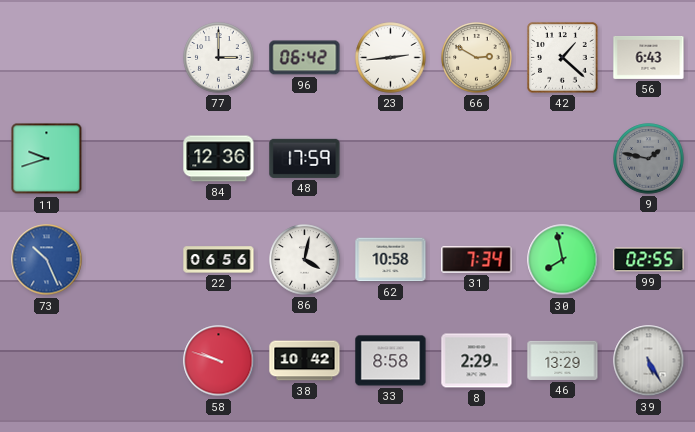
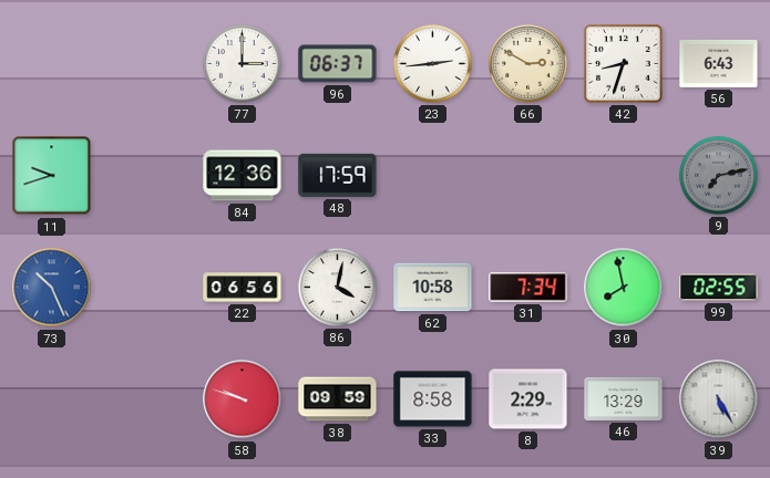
96: 06:42 -> 06:37
42: 1:22 -> 8:33
9: 1:47 -> 7:13
38: 10:42 -> 09:59
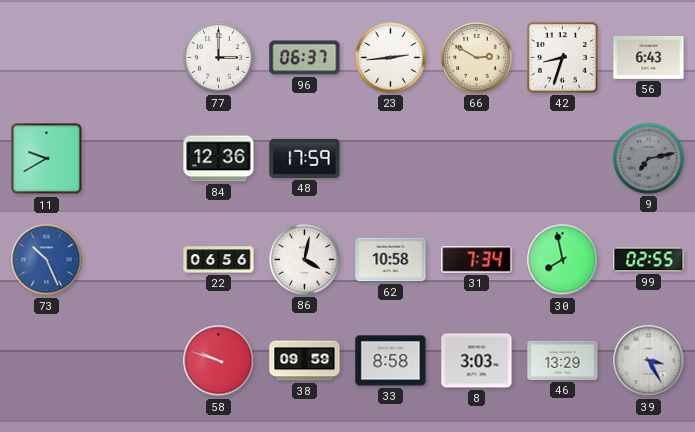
11: 9:42 -> 9:40
8: 2:29 -> 3:03
39: 5:25 -> 3:25
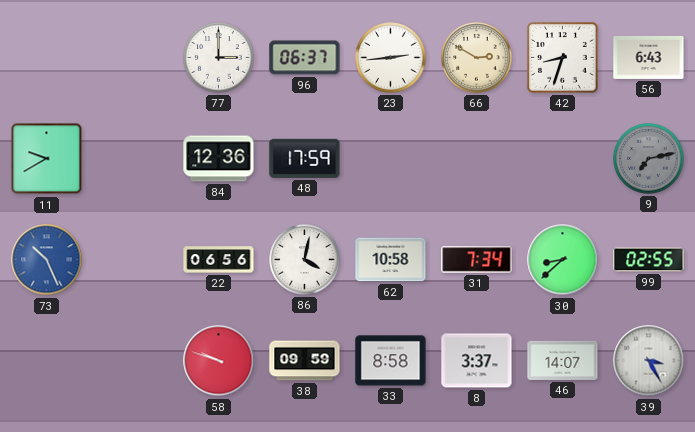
30: 7:58 -> 8:38
8: 3:03 -> 3:37
46: 13:29 -> 14:07
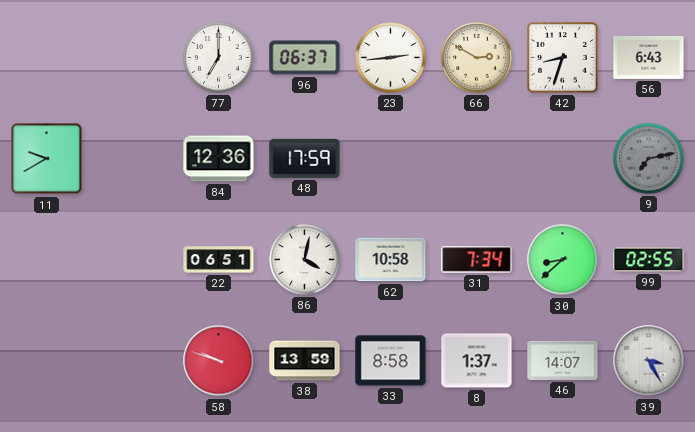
77: 3:00 -> 7:00
73: 10:26 -> none
22: 06:56 -> 06:51
38: 09:59 -> 13:59
8: 3:37 -> 1:37
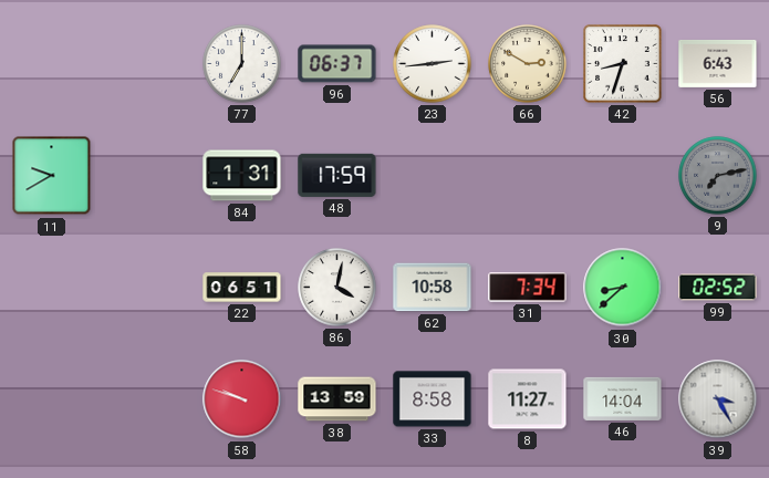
84: 12:36 -> 1:31
99: 02:55 -> 02:52
8: 1:37 -> 11:27
46: 14:07 -> 14:04
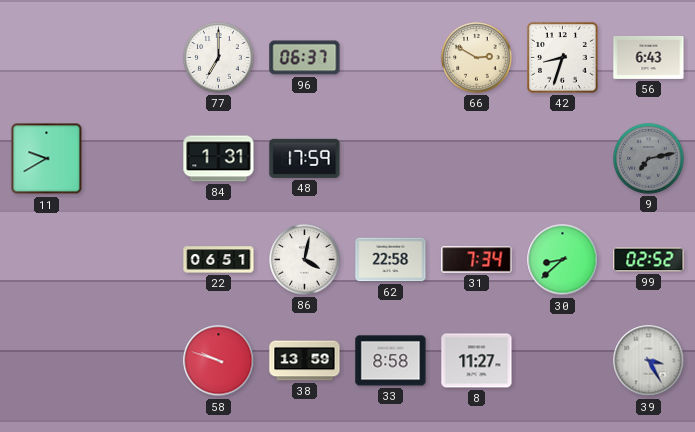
23: 2:44 -> none
62: 10:58 -> 22:58
46: 14:04 -> none
